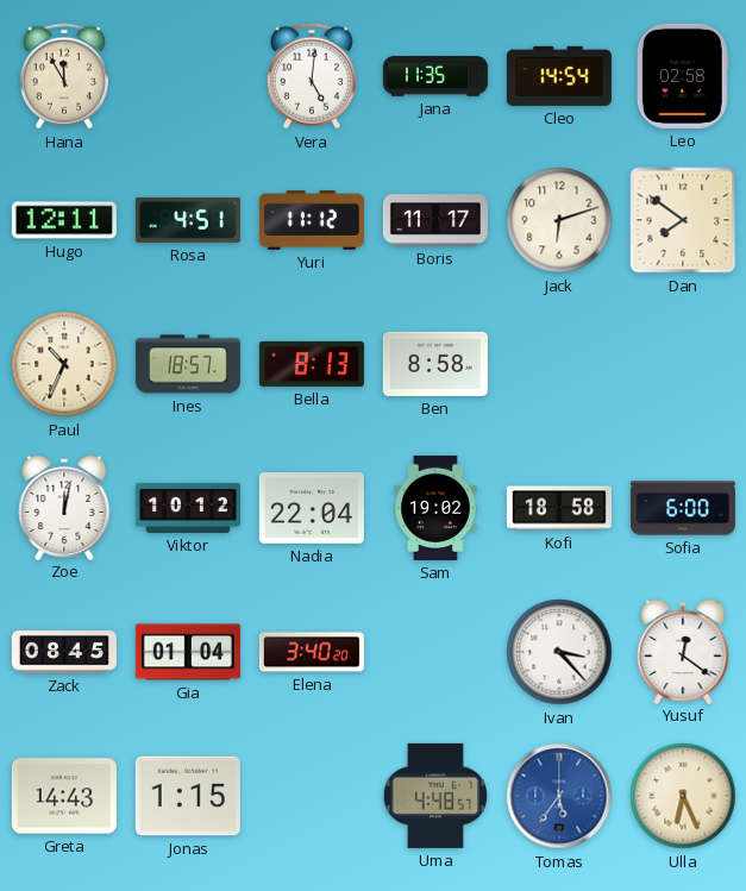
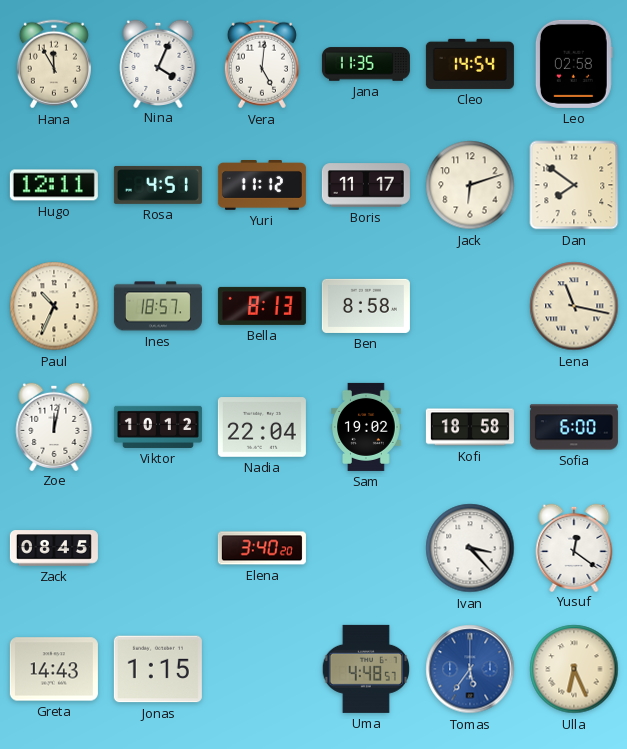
Nina: none -> 4:04
Lena: none -> 11:17
Gia: 01:04 -> none
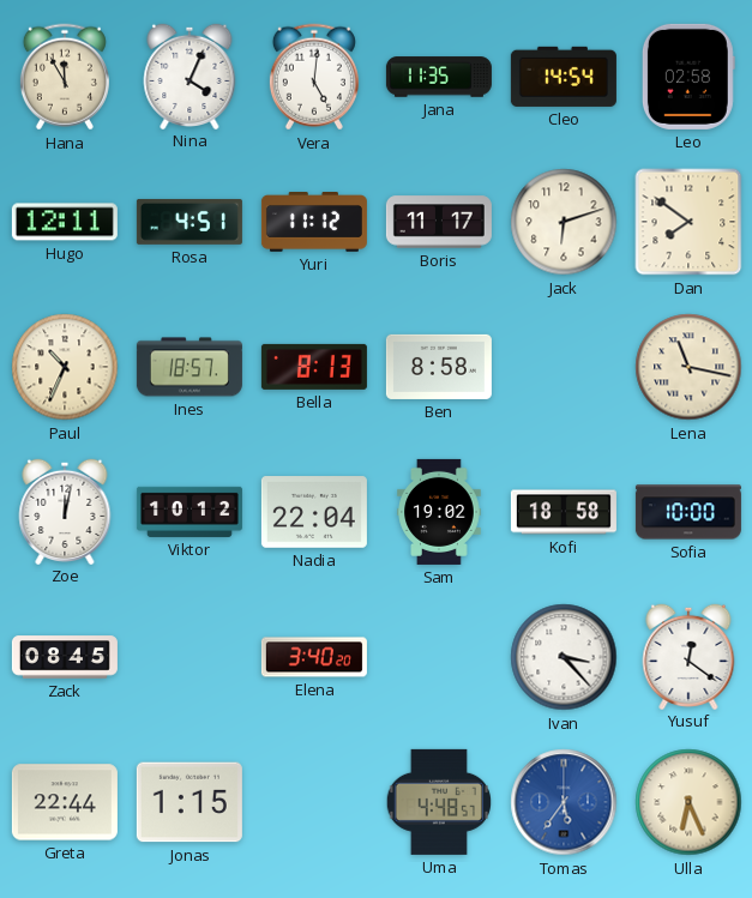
Sofia: 6:00 -> 10:00
Greta: 14:43 -> 22:44
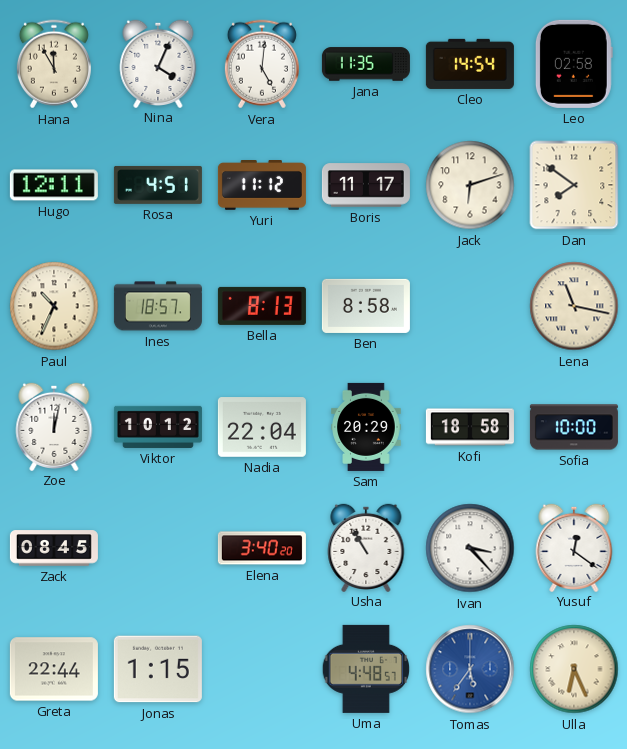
Sam: 19:02 -> 20:29
Usha: none -> 10:55
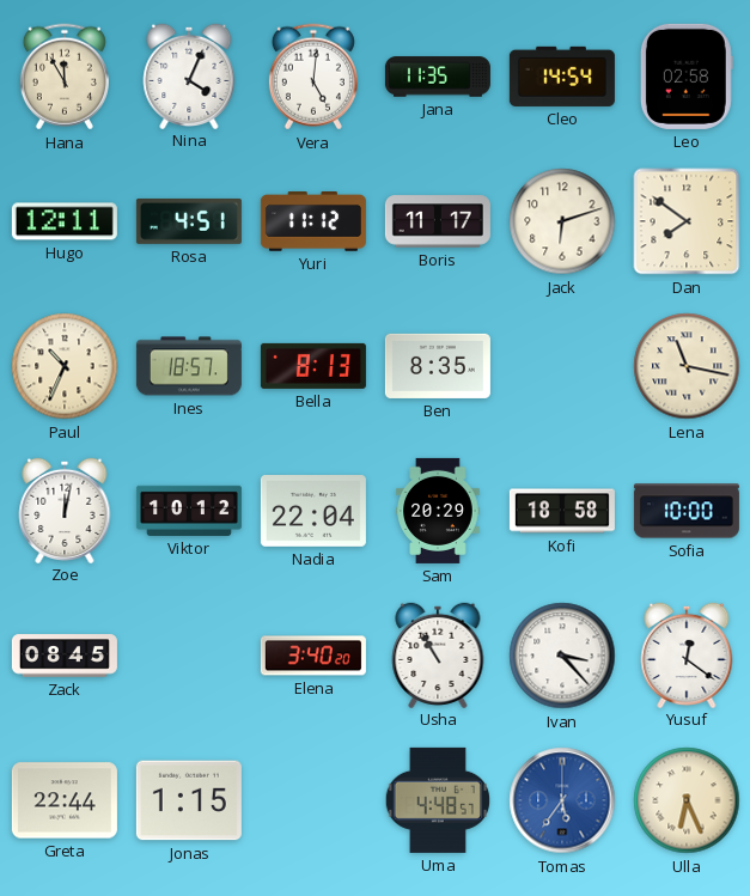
Ben: 8:58 -> 8:35
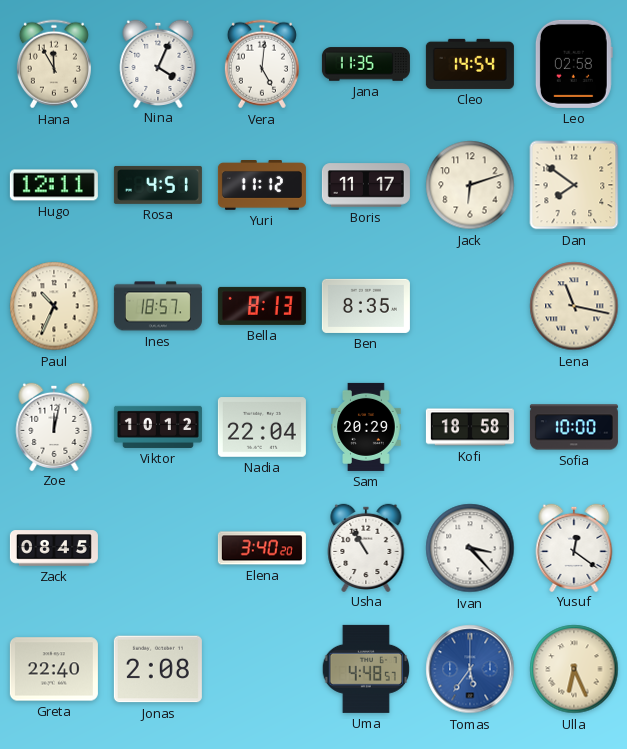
Greta: 22:44 -> 22:40
Jonas: 1:15 -> 2:08
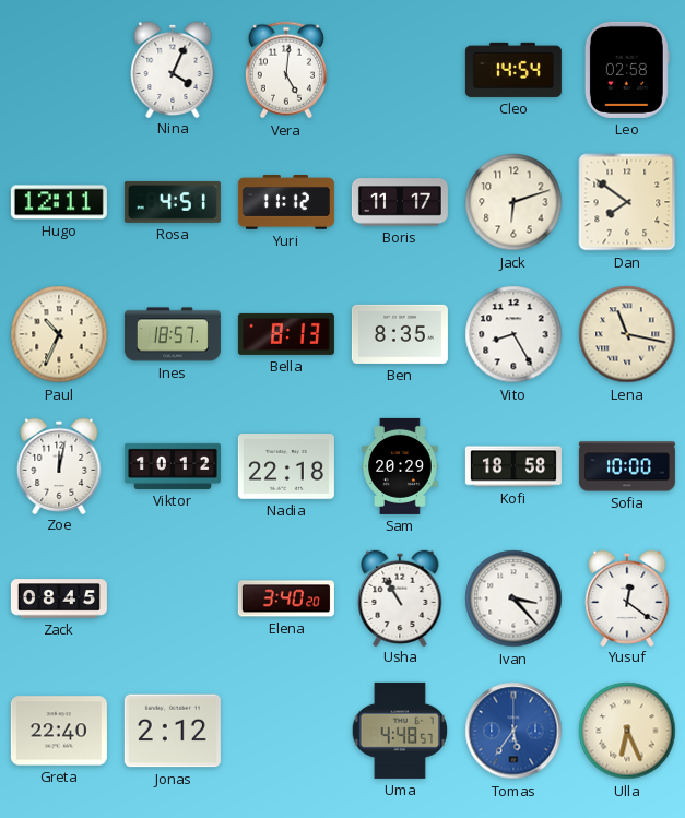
Hana: 11:55 -> none
Jana: 11:35 -> none
Vito: none -> 8:25
Nadia: 22:04 -> 22:18
Jonas: 2:08 -> 2:12
